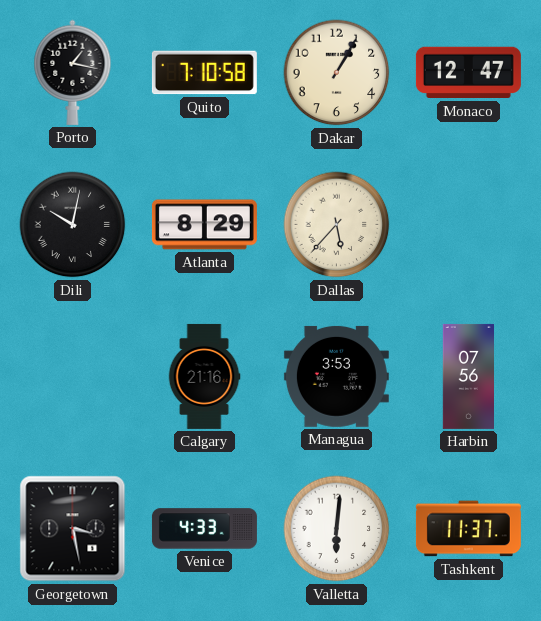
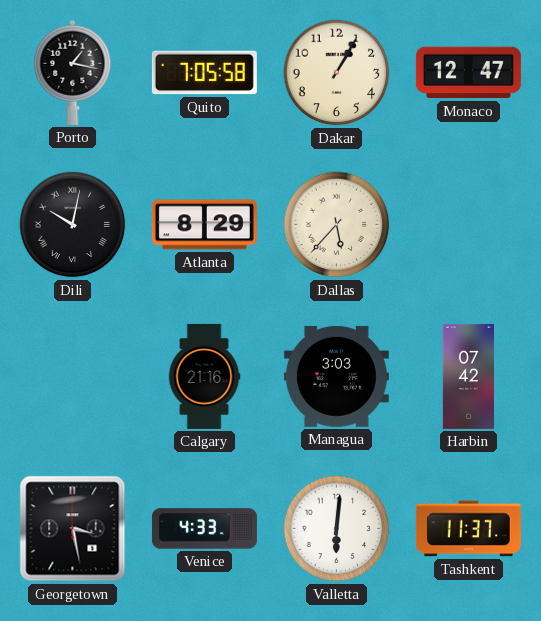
Quito: 7:10 -> 7:05
Managua: 3:53 -> 3:03
Harbin: 07:56 -> 07:42
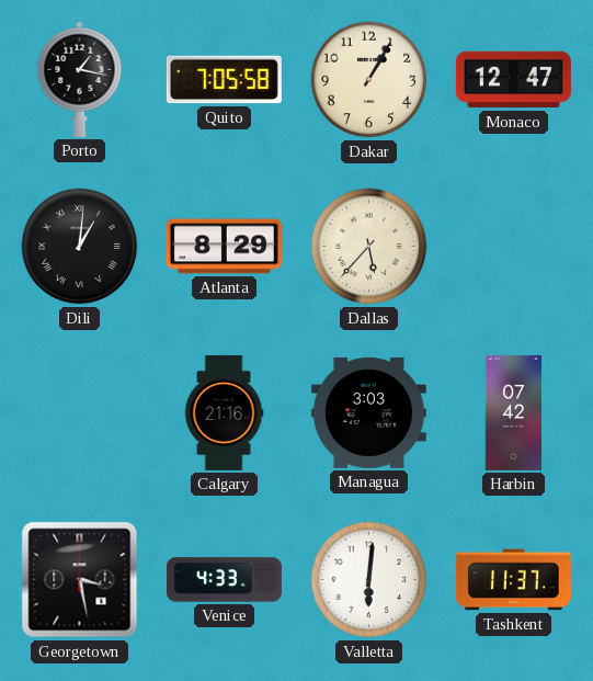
Dili: 10:02 -> 1:01
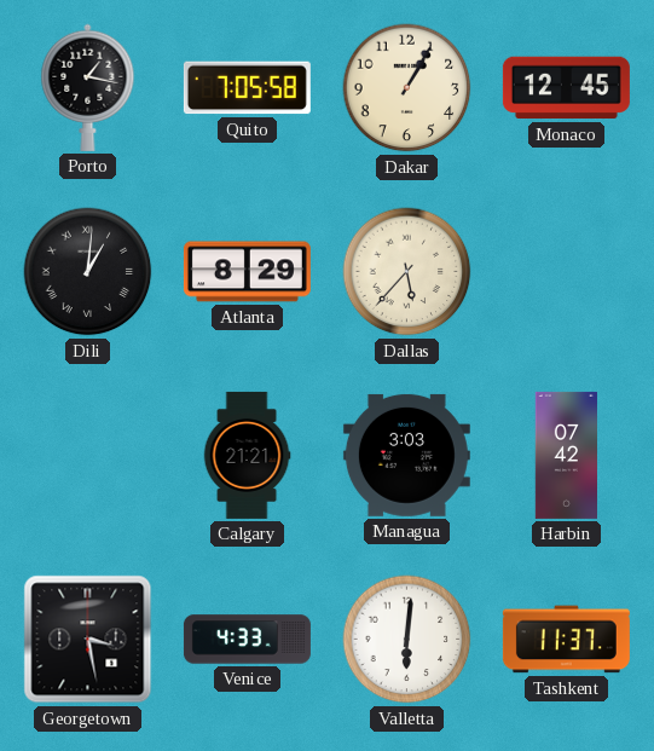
Monaco: 12:47 -> 12:45
Calgary: 21:16 -> 21:21
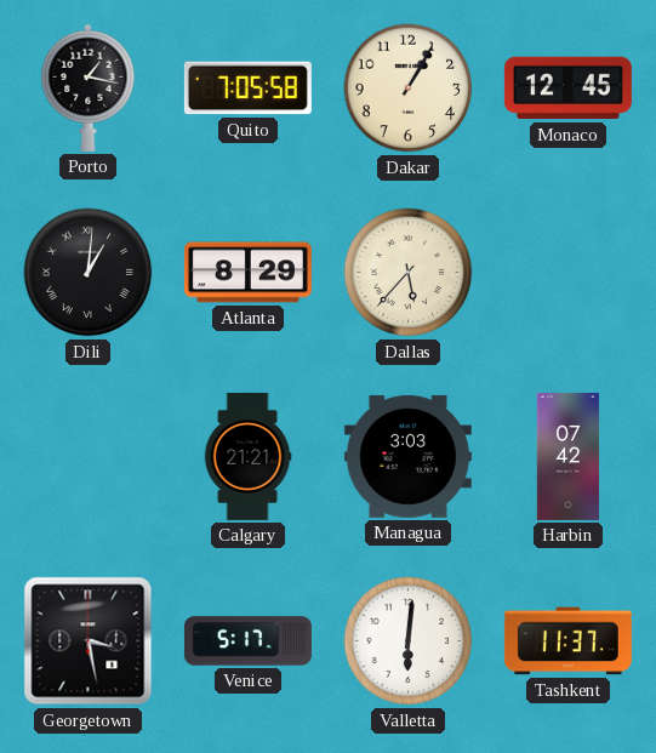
Venice: 4:33 -> 5:17
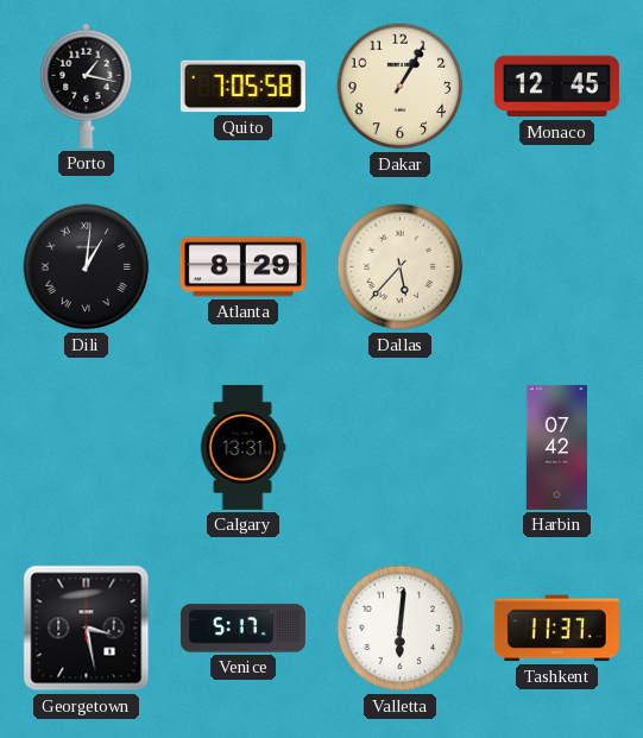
Calgary: 21:21 -> 13:31
Managua: 3:03 -> none
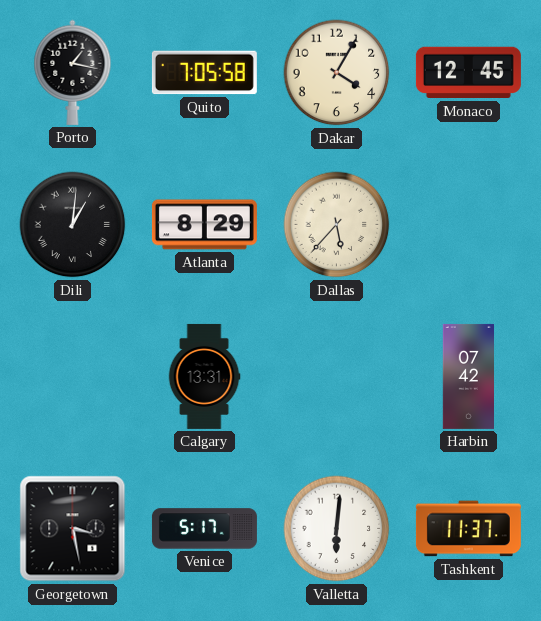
Dakar: 1:05 -> 4:05
